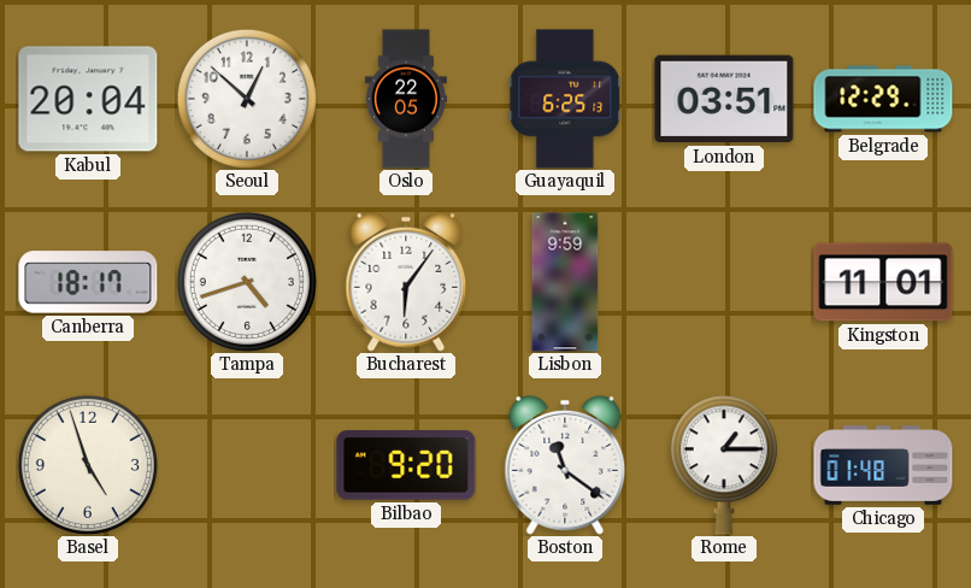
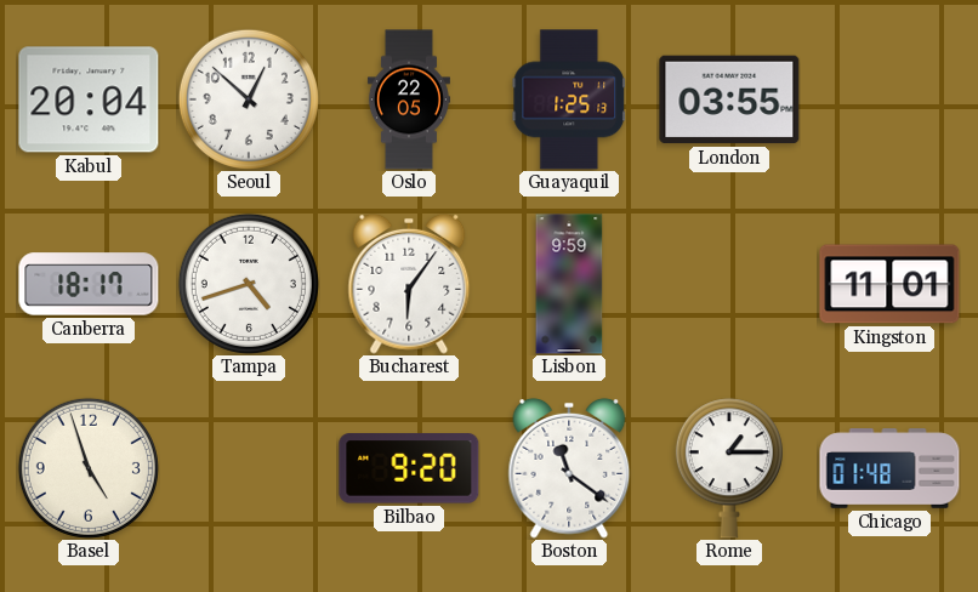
Guayaquil: 6:25 -> 1:25
London: 03:51 -> 03:55
Belgrade: 12:29 -> none
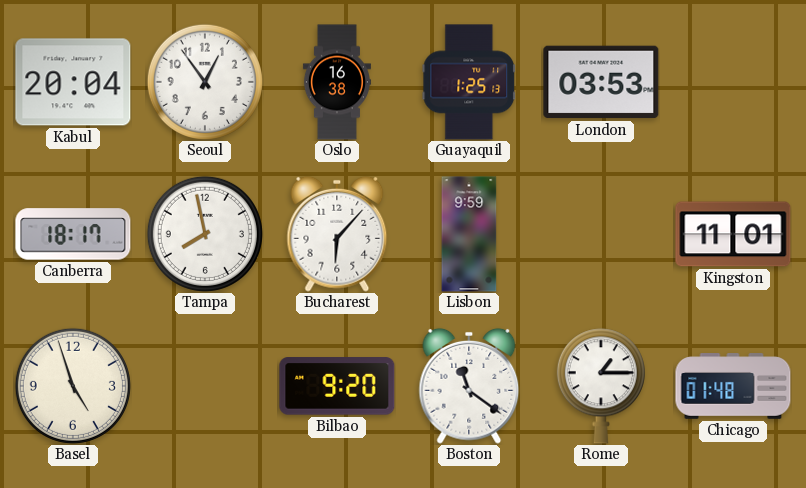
Seoul: 12:52 -> 12:54
Oslo: 22:05 -> 16:38
London: 03:55 -> 03:53
Tampa: 4:42 -> 7:58
Bucharest: 6:06 -> 6:07
